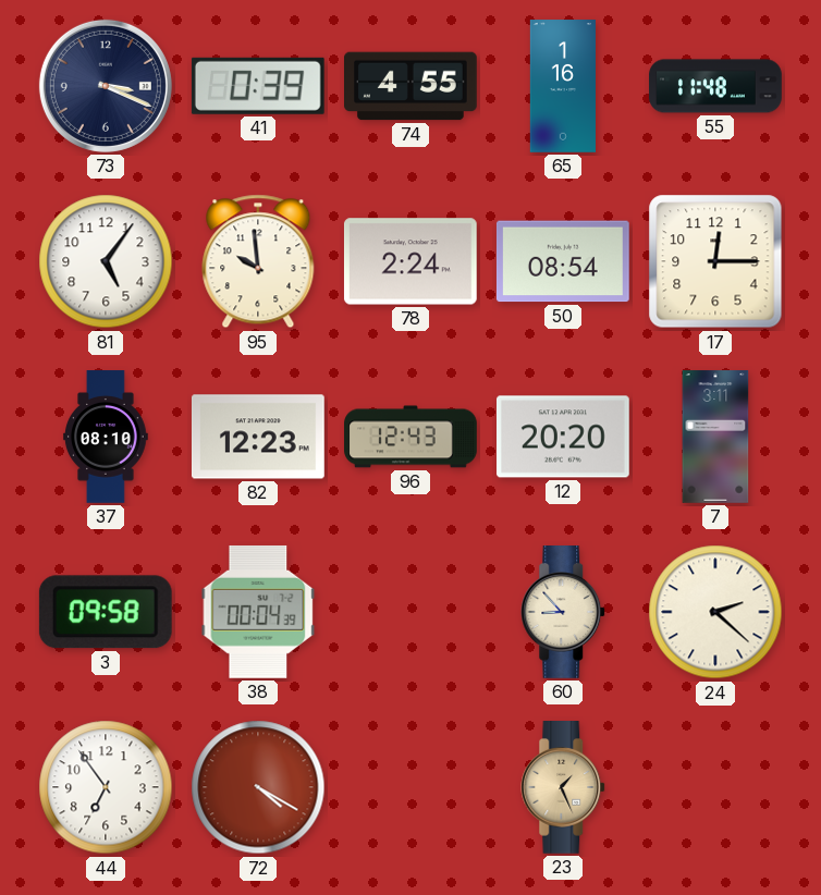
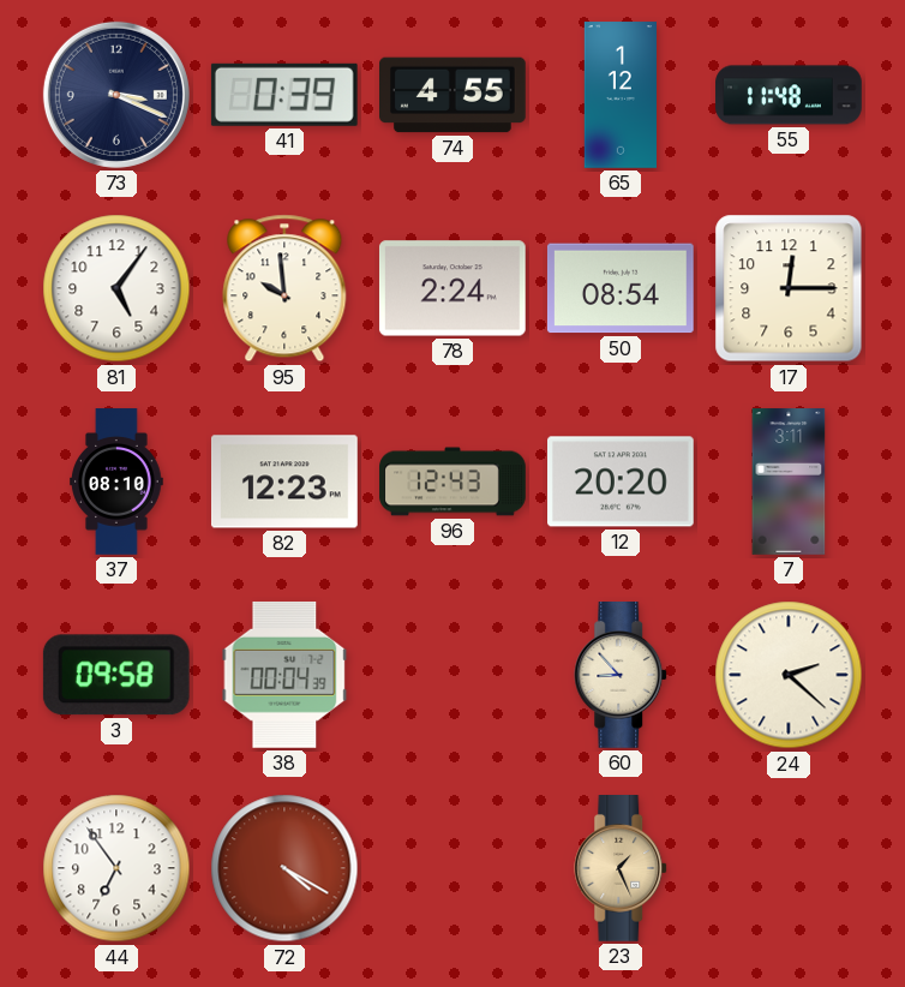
65: 1:16 -> 1:12
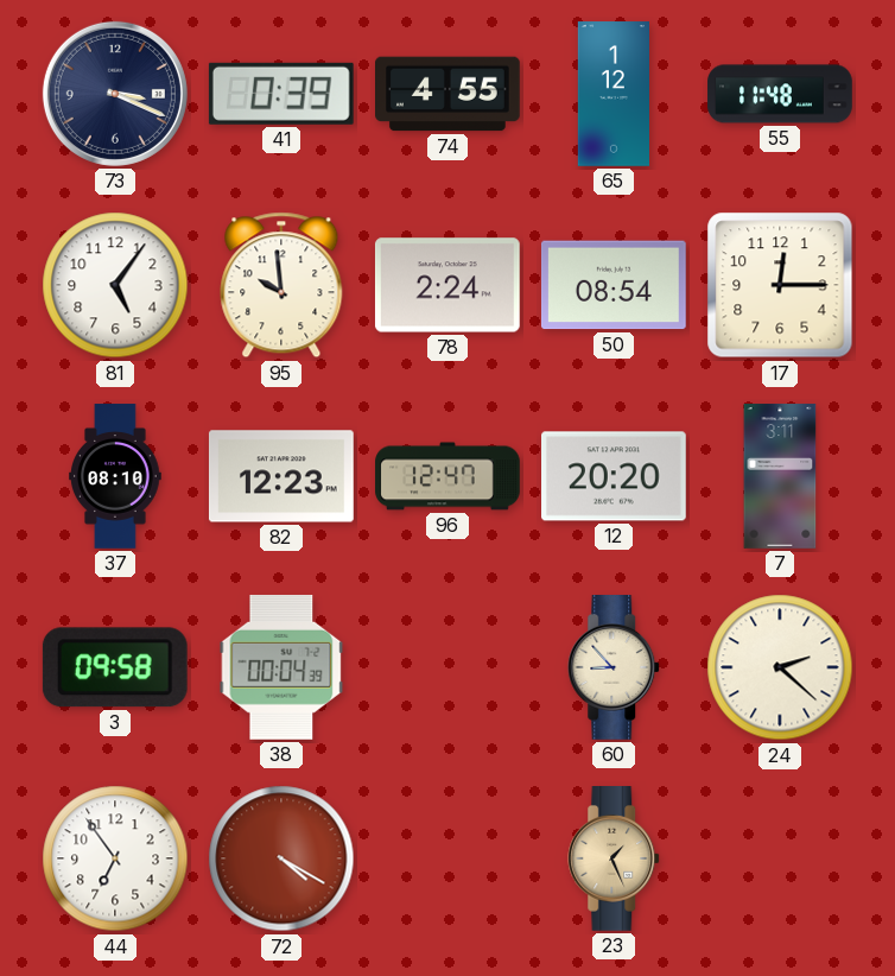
96: 12:43 -> 12:47
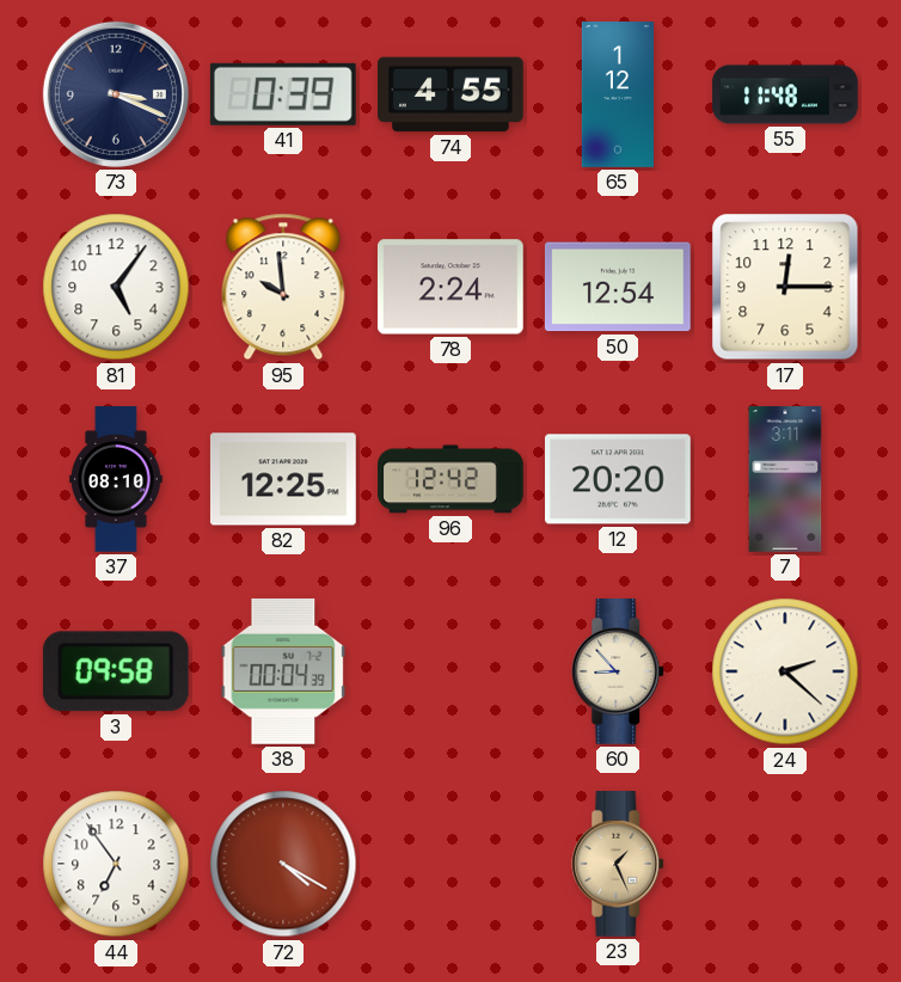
50: 08:54 -> 12:54
82: 12:23 -> 12:25
96: 12:47 -> 12:42
